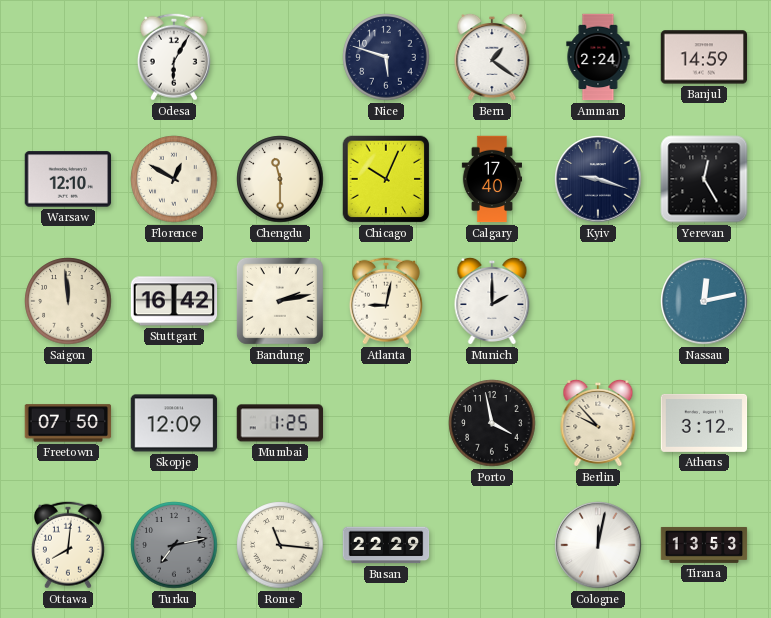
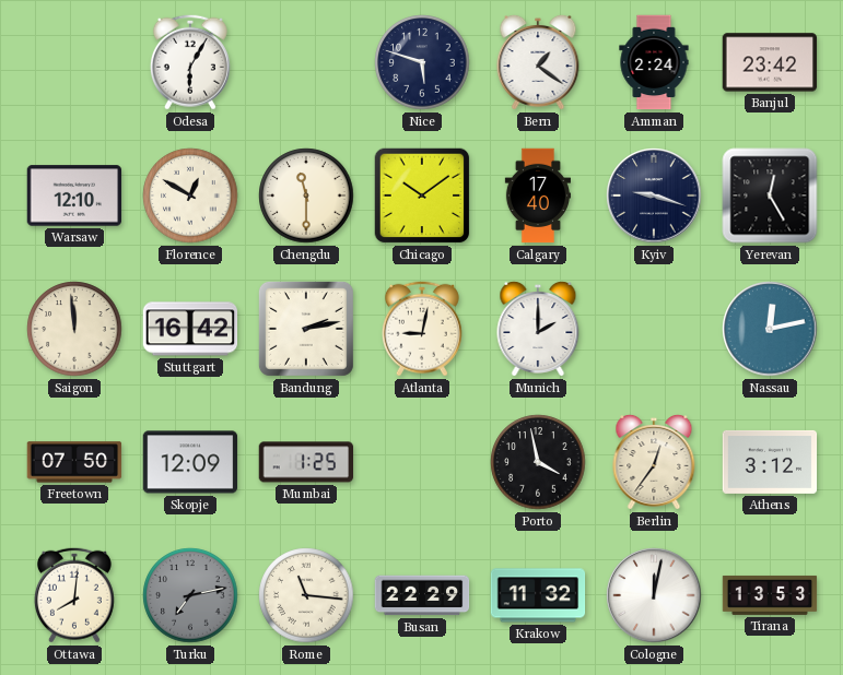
Banjul: 14:59 -> 23:42
Chicago: 10:04 -> 10:09
Berlin: 9:53 -> 12:36
Krakow: none -> 11:32
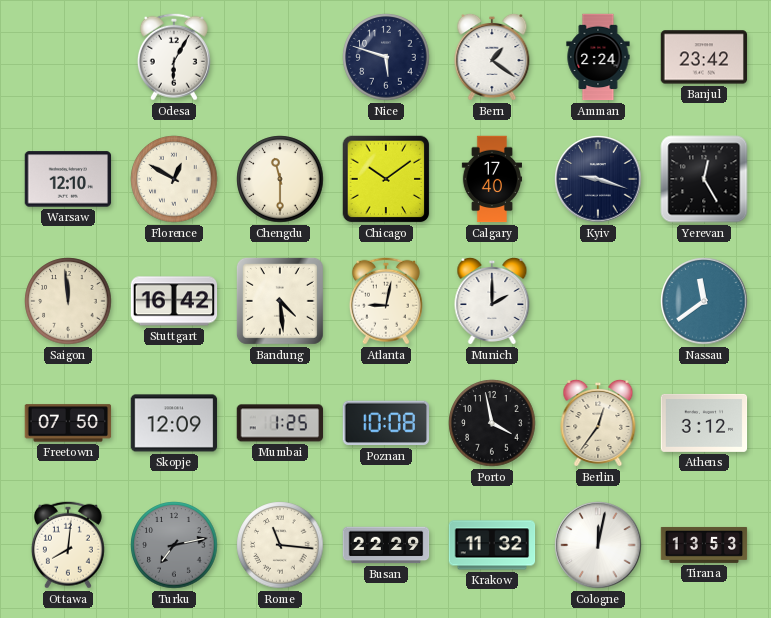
Bandung: 2:13 -> 4:29
Nassau: 12:13 -> 11:39
Poznan: none -> 10:08
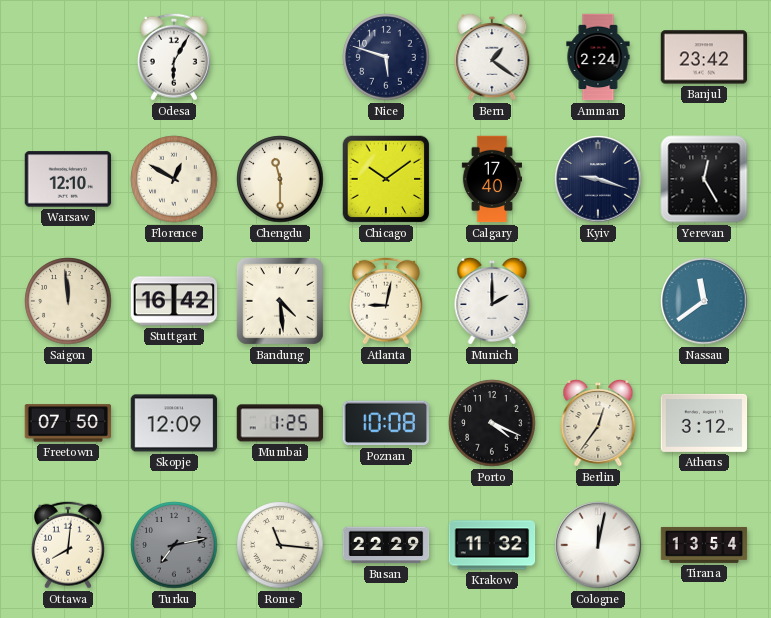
Porto: 3:58 -> 4:19
Tirana: 13:53 -> 13:54
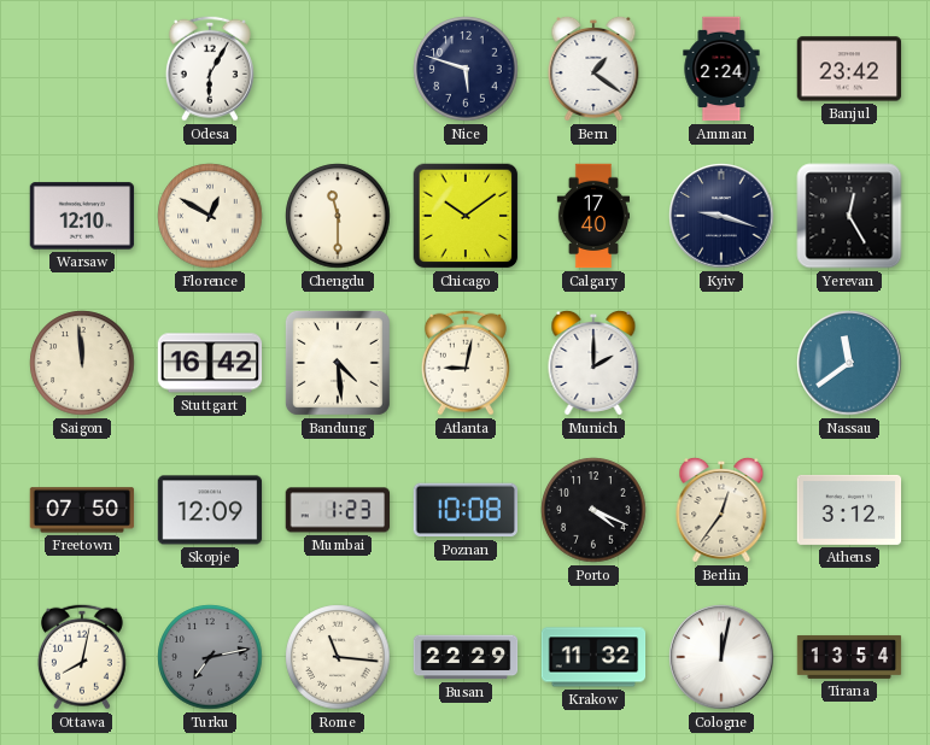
Mumbai: 1:25 -> 1:23
Ottawa: 8:01 -> 8:02
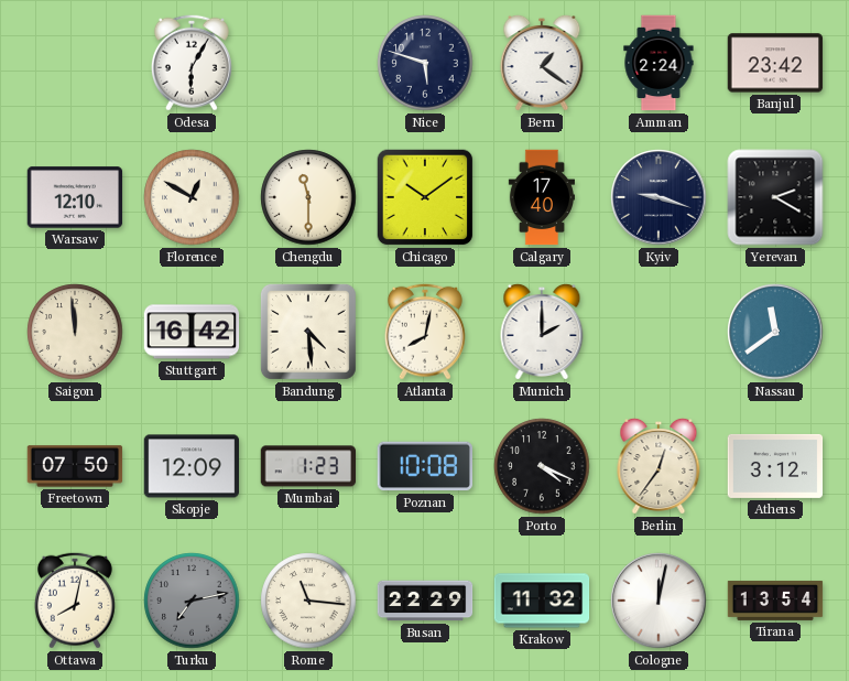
Yerevan: 12:25 -> 2:20
Atlanta: 9:02 -> 8:02
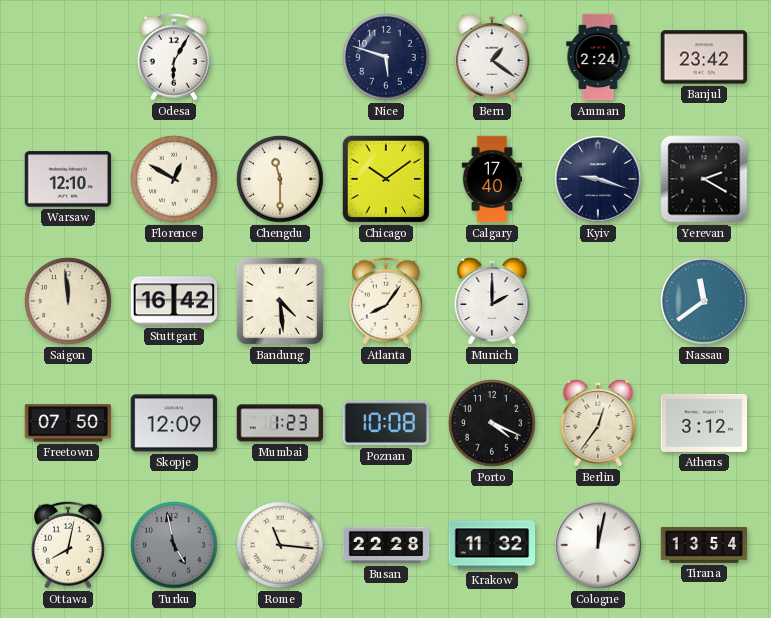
Atlanta: 8:02 -> 8:06
Turku: 7:13 -> 4:58
Busan: 22:29 -> 22:28
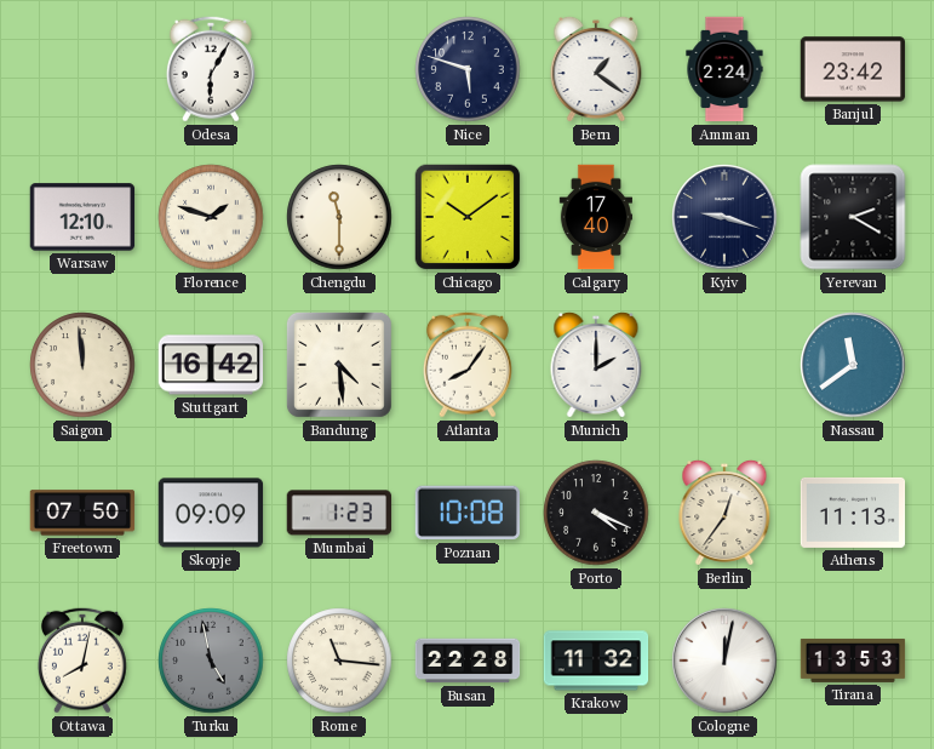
Florence: 12:50 -> 1:48
Skopje: 12:09 -> 09:09
Athens: 3:12 -> 11:13
Tirana: 13:54 -> 13:53
